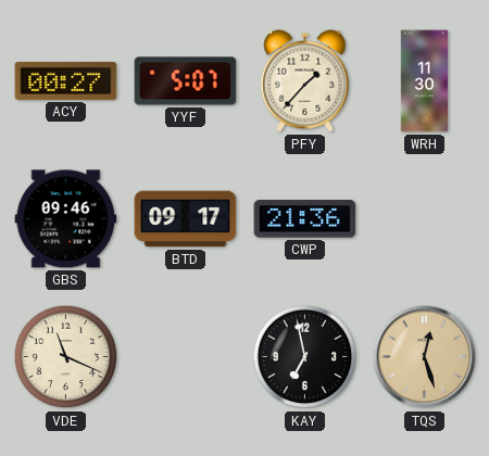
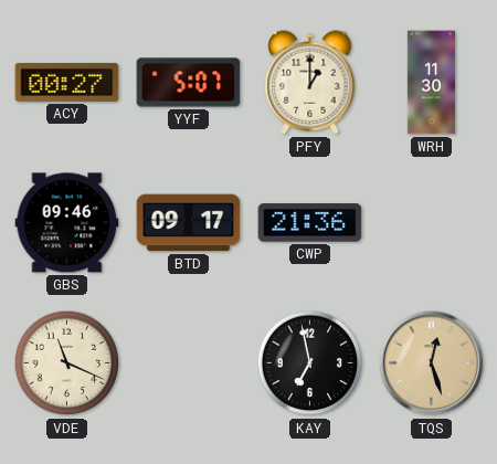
PFY: 1:37 -> 1:00
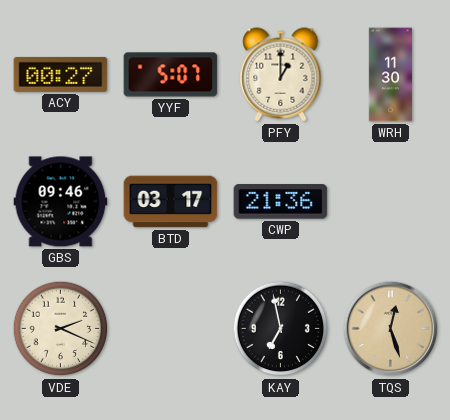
BTD: 09:17 -> 03:17
VDE: 11:19 -> 2:19
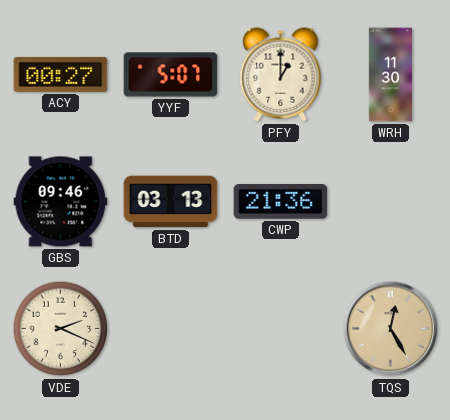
BTD: 03:17 -> 03:13
KAY: 6:58 -> none
TQS: 12:27 -> 12:25
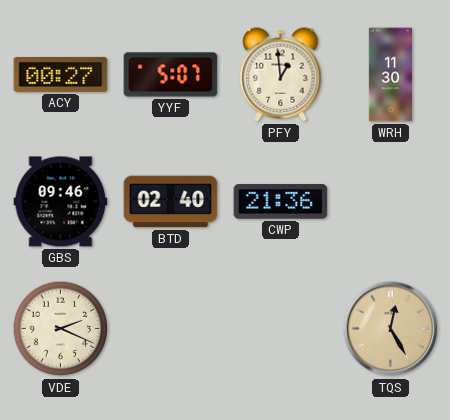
PFY: 1:00 -> 12:59
BTD: 03:13 -> 02:40
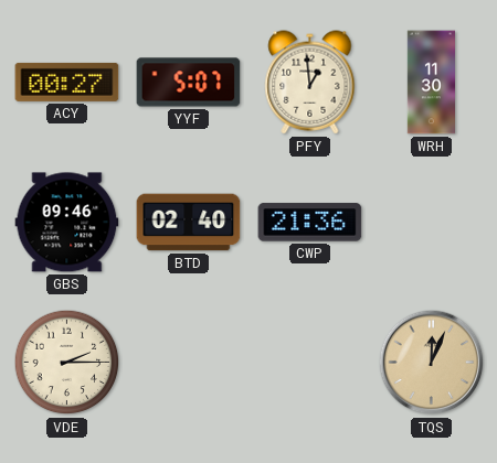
VDE: 2:19 -> 2:15
TQS: 12:25 -> 12:04
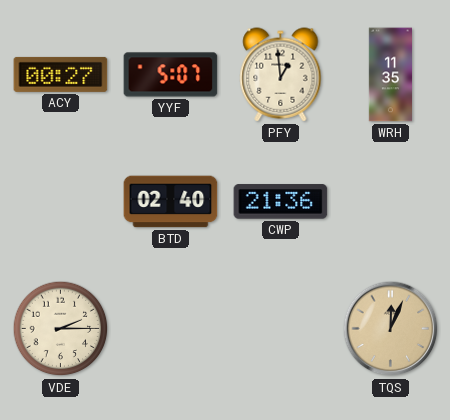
WRH: 11:30 -> 11:35
GBS: 09:46 -> none
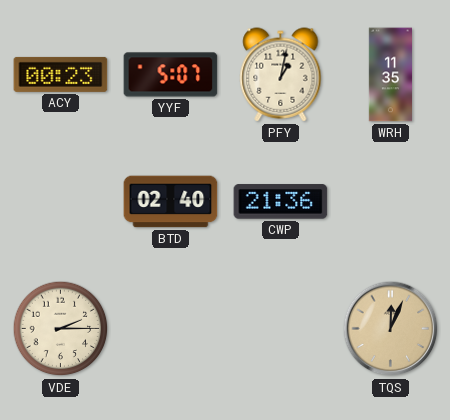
ACY: 00:27 -> 00:23
PFY: 12:59 -> 1:02
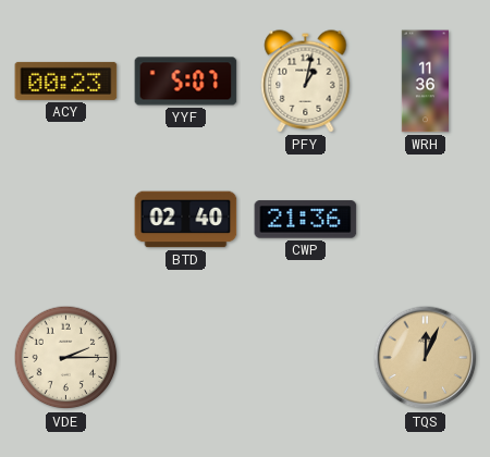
WRH: 11:35 -> 11:36
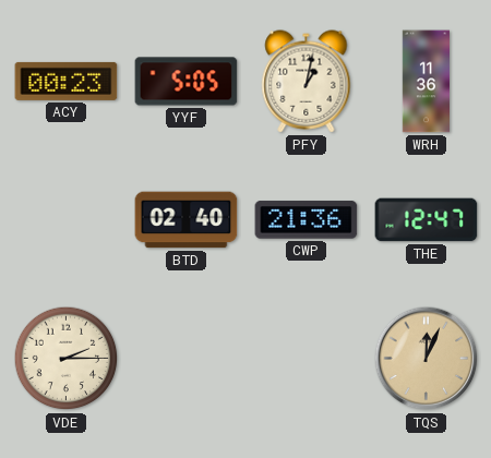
YYF: 5:07 -> 5:05
THE: none -> 12:47
